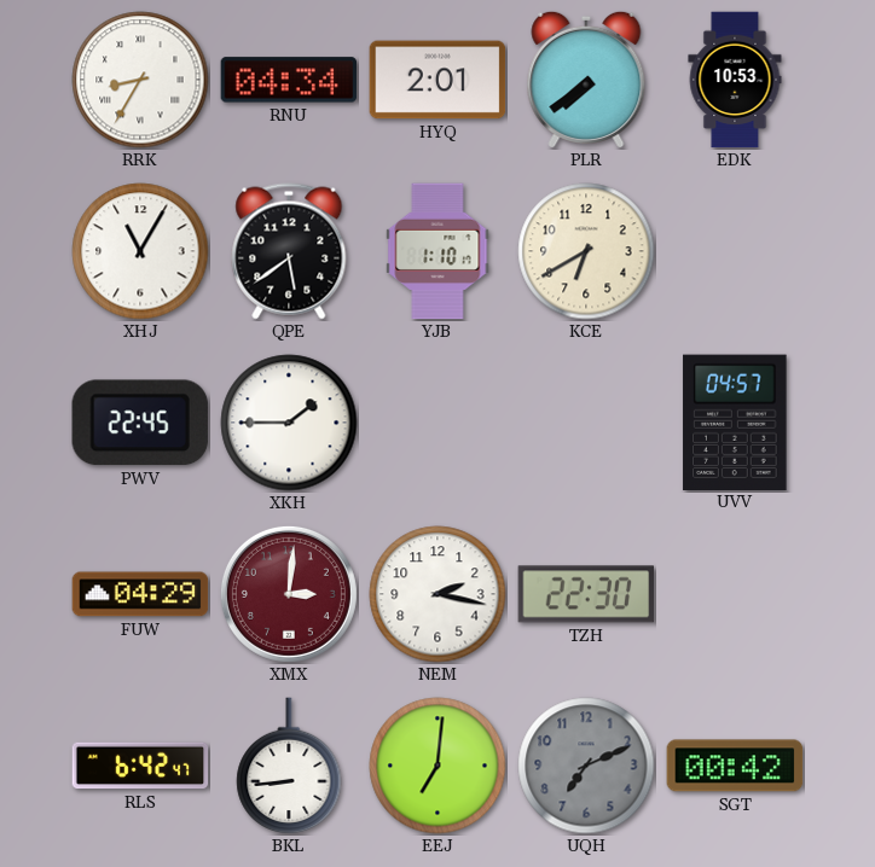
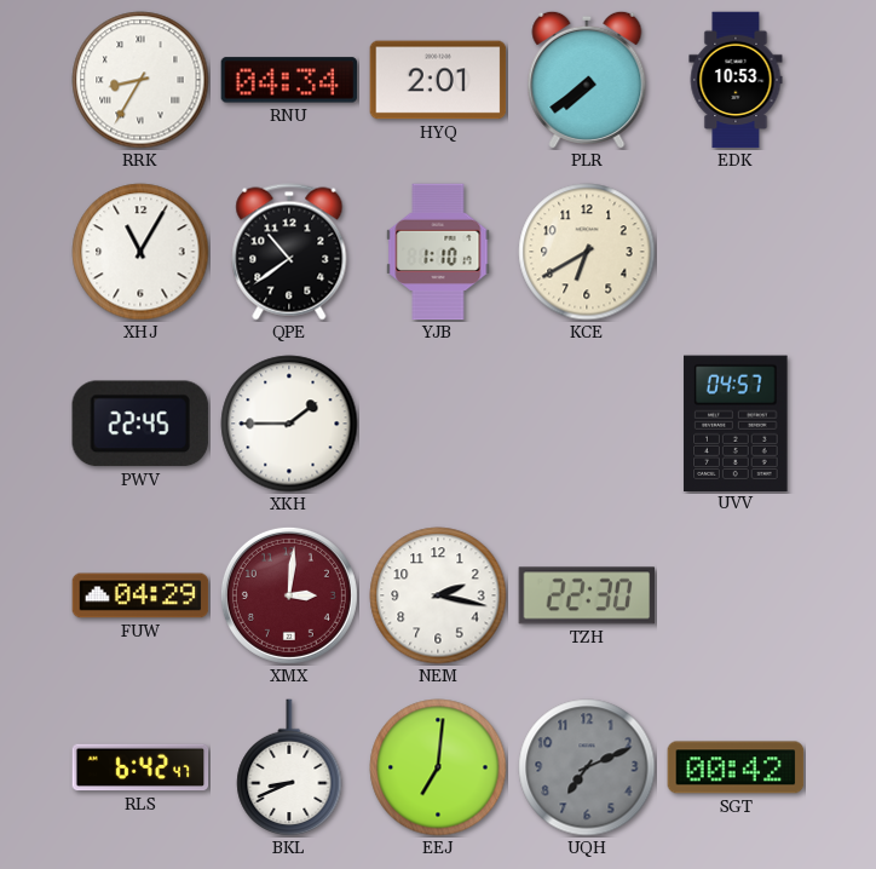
QPE: 5:39 -> 10:39
BKL: 8:44 -> 8:41
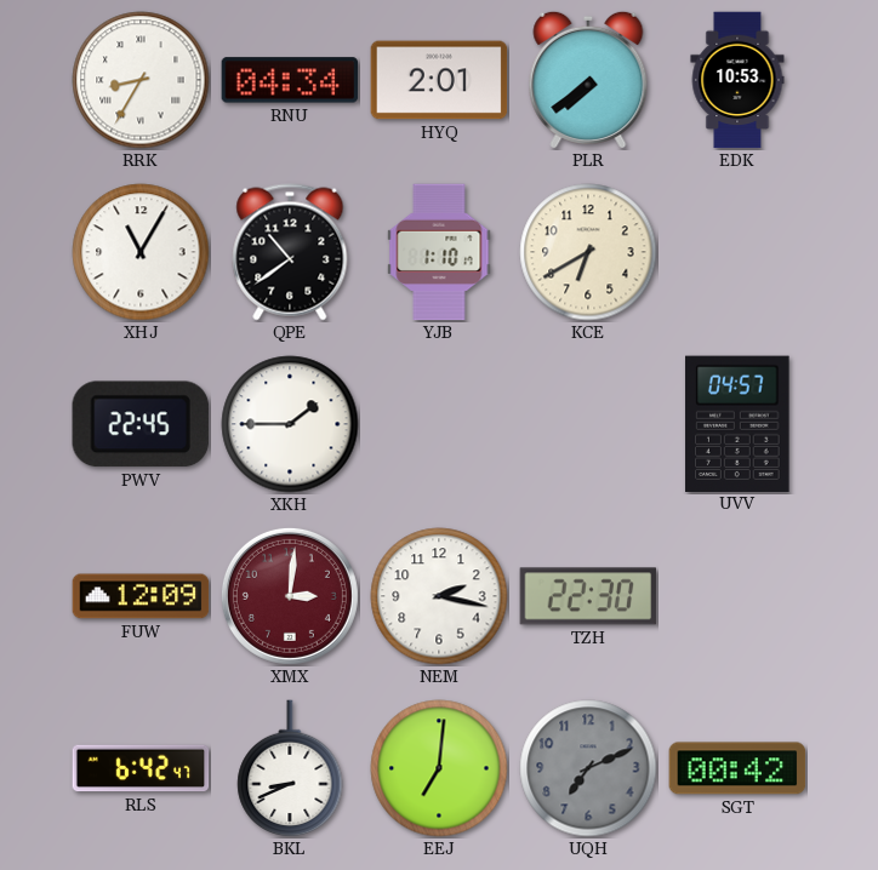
FUW: 04:29 -> 12:09
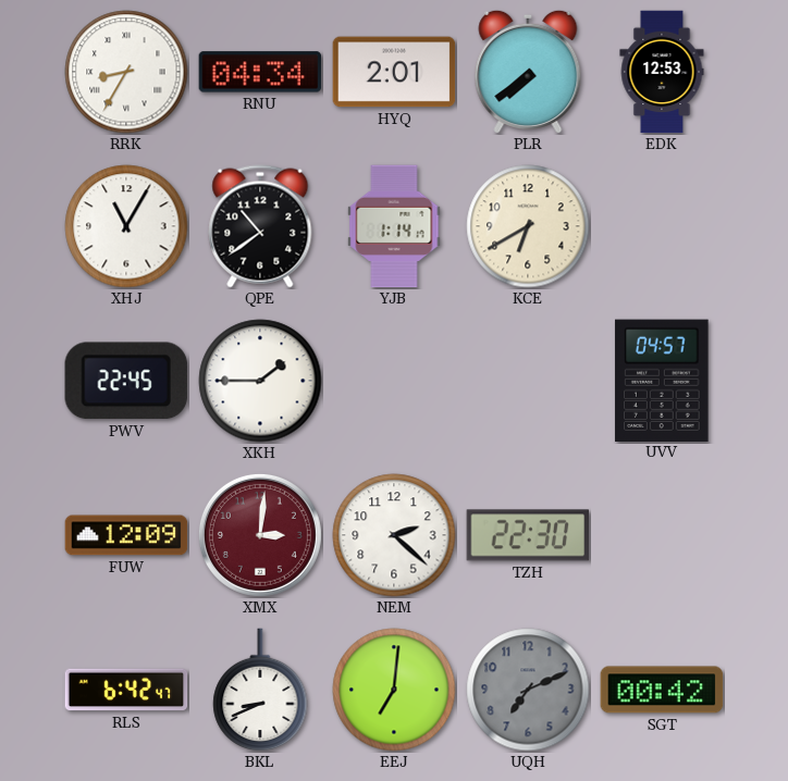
EDK: 10:53 -> 12:53
YJB: 1:10 -> 1:14
NEM: 2:17 -> 2:22
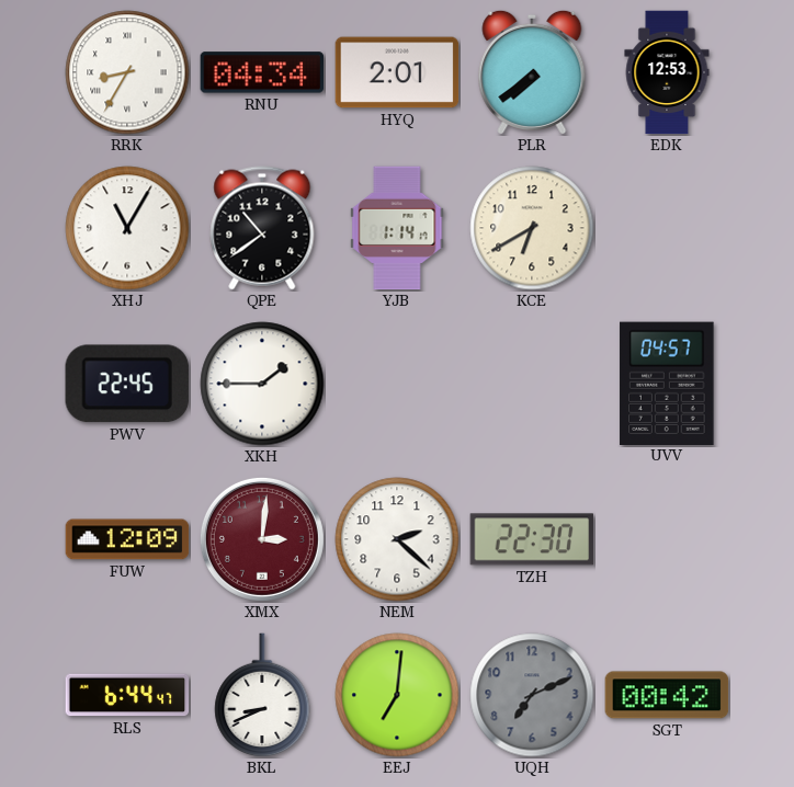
RLS: 6:42 -> 6:44
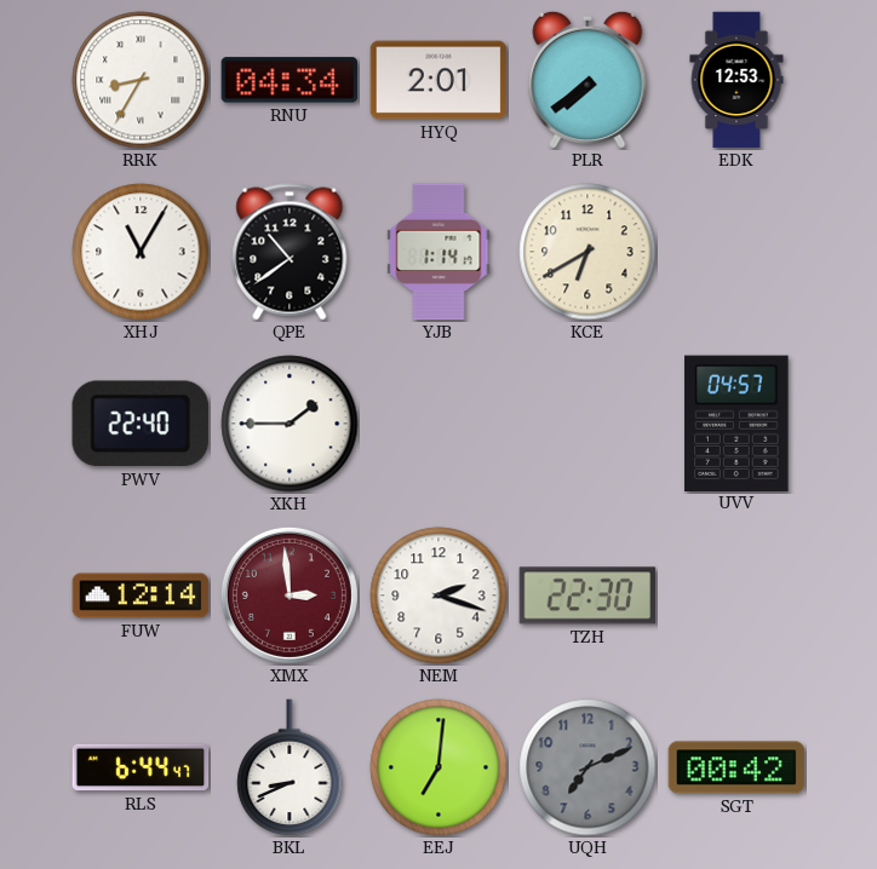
PWV: 22:45 -> 22:40
FUW: 12:09 -> 12:14
XMX: 3:01 -> 2:59
NEM: 2:22 -> 2:18
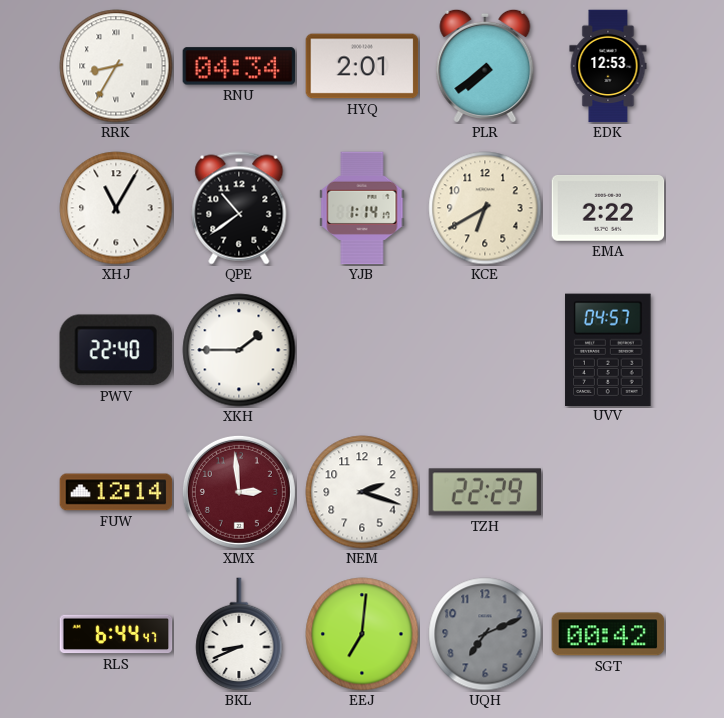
EMA: none -> 2:22
TZH: 22:30 -> 22:29
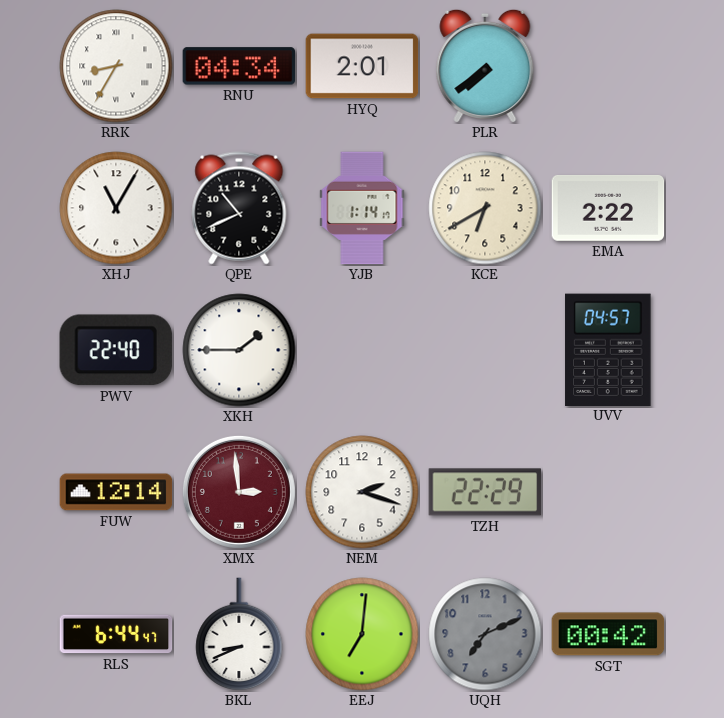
EDK: 12:53 -> none
QPE: 10:39 -> 10:41
